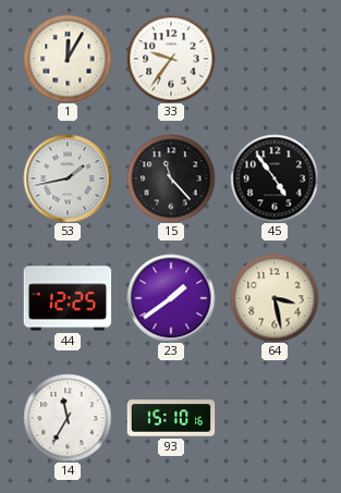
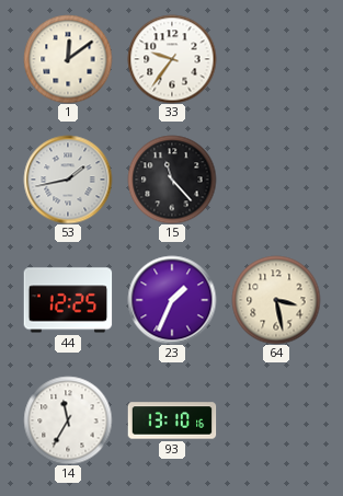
1: 12:05 -> 12:09
45: 4:54 -> none
23: 1:39 -> 1:34
93: 15:10 -> 13:10
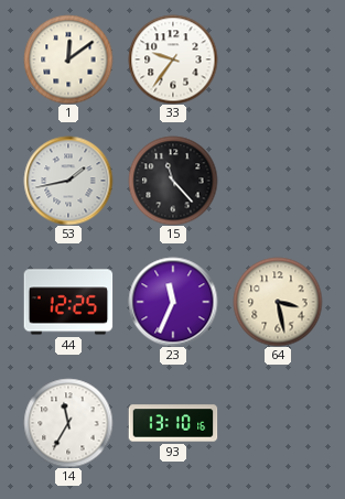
23: 1:34 -> 11:34
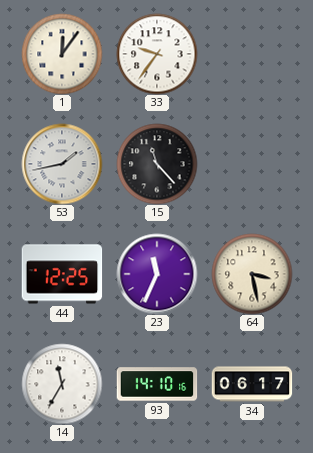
1: 12:09 -> 12:06
93: 13:10 -> 14:10
34: none -> 06:17
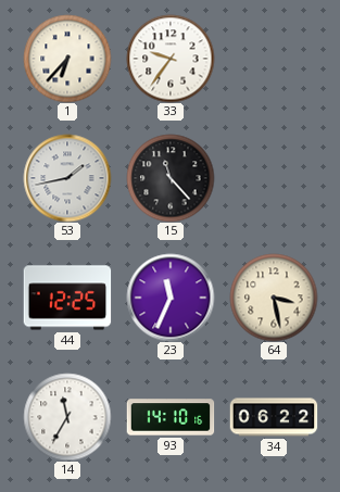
1: 12:06 -> 6:37
34: 06:17 -> 06:22
